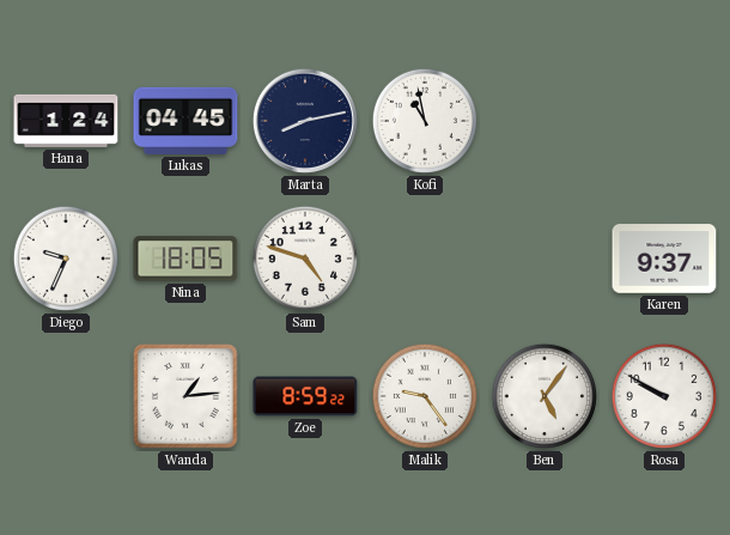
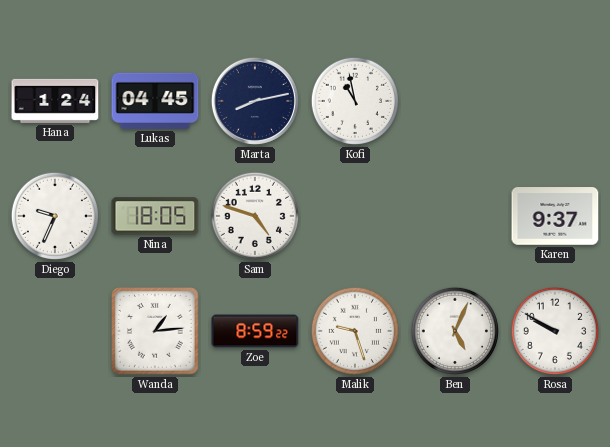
Malik: 9:24 -> 9:27
Ben: 5:06 -> 5:04
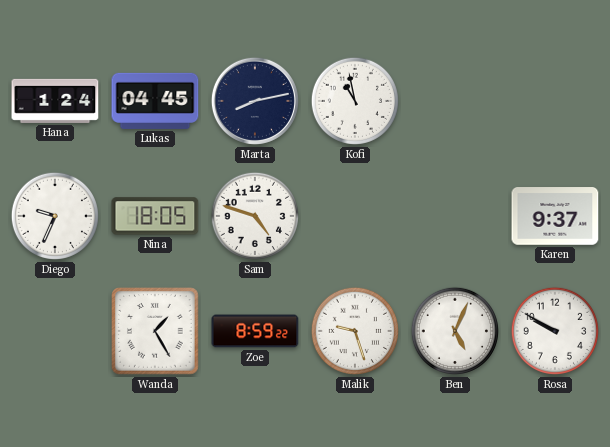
Wanda: 1:14 -> 1:25
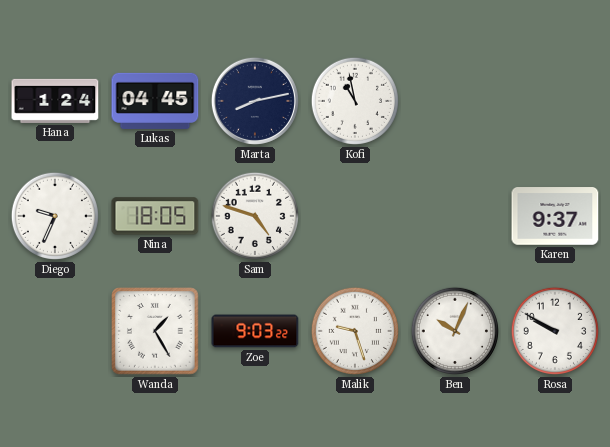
Zoe: 8:59 -> 9:03
Ben: 5:04 -> 10:04
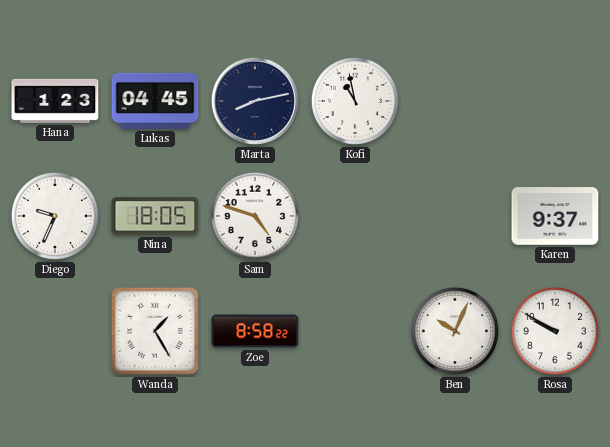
Hana: 1:24 -> 1:23
Zoe: 9:03 -> 8:58
Malik: 9:27 -> none
